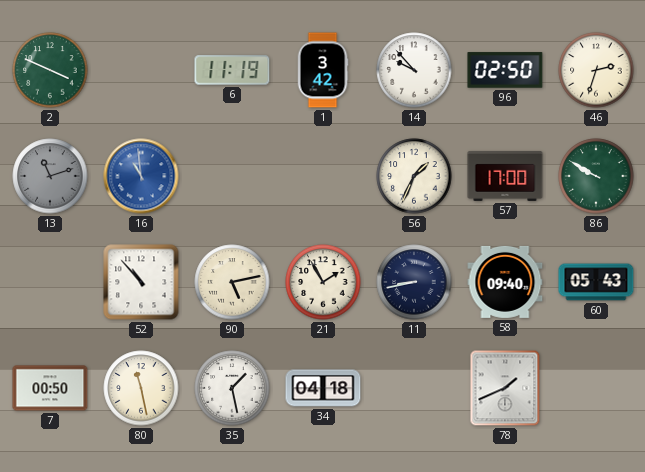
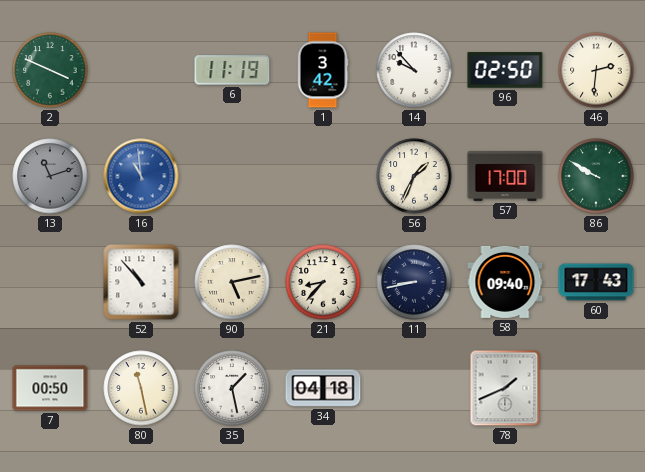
46: 2:33 -> 2:31
21: 1:55 -> 8:37
60: 05:43 -> 17:43
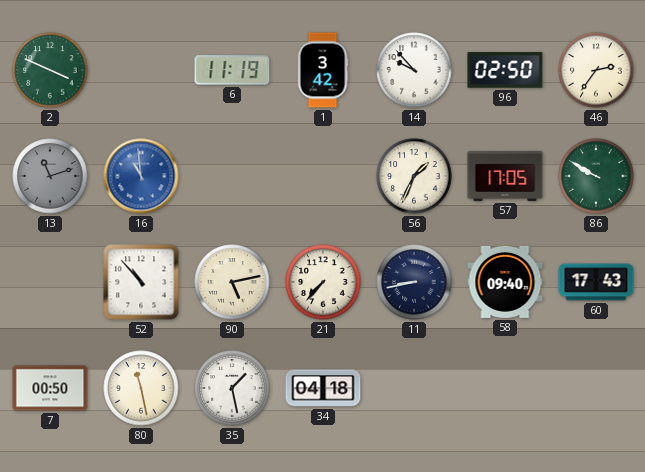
46: 2:31 -> 2:36
57: 17:00 -> 17:05
21: 8:37 -> 7:37
78: 1:41 -> none
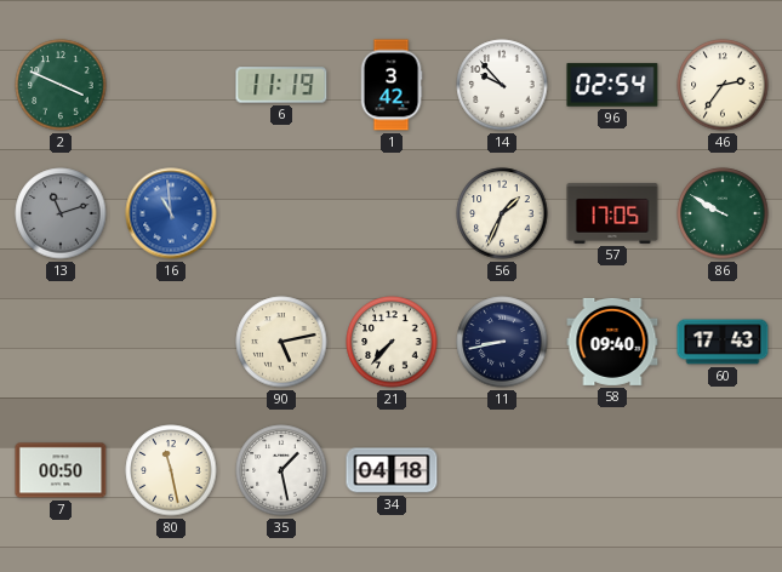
96: 02:50 -> 02:54
52: 10:53 -> none
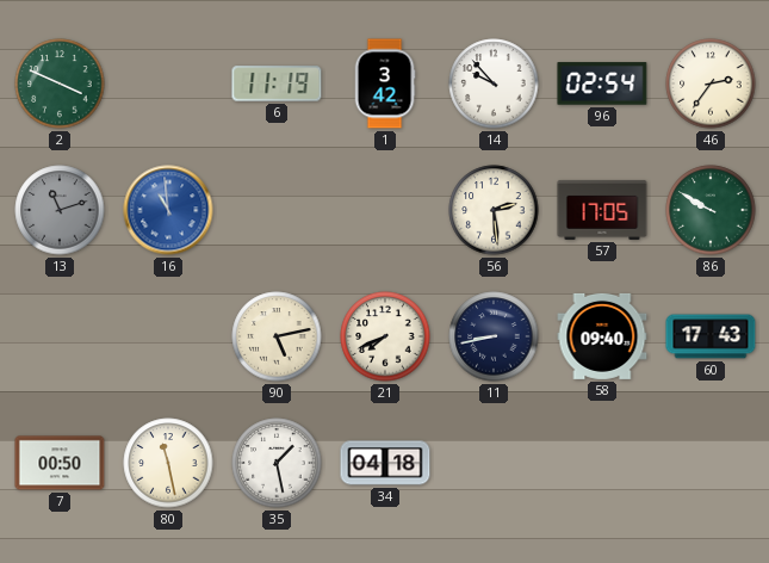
56: 1:34 -> 2:29
21: 7:37 -> 7:41
